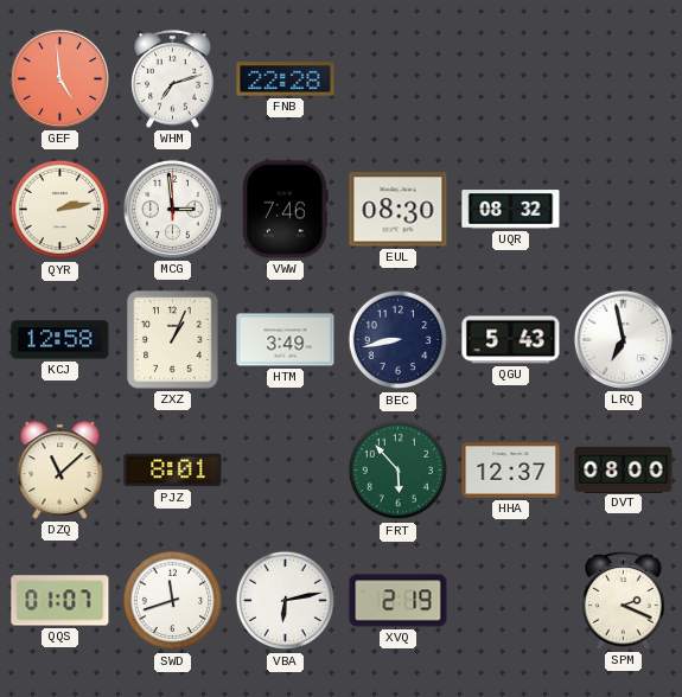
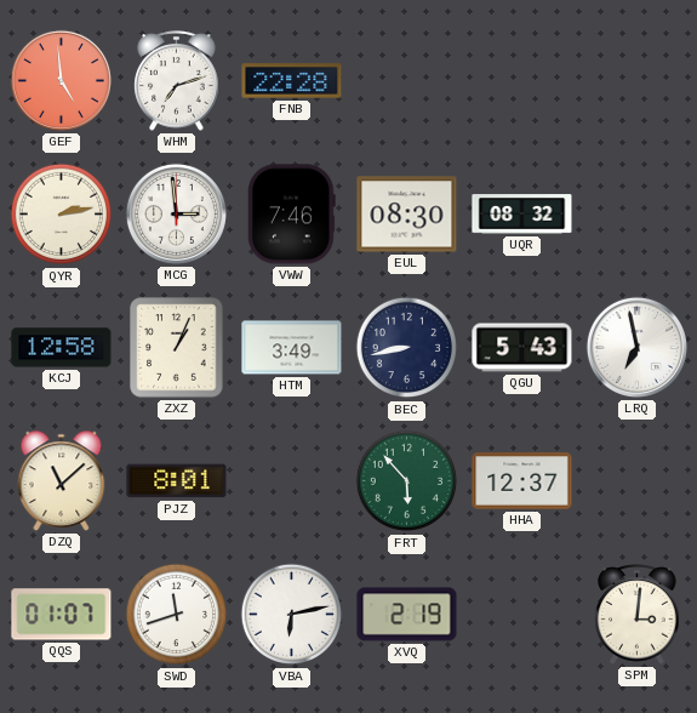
DVT: 08:00 -> none
SPM: 2:19 -> 3:01
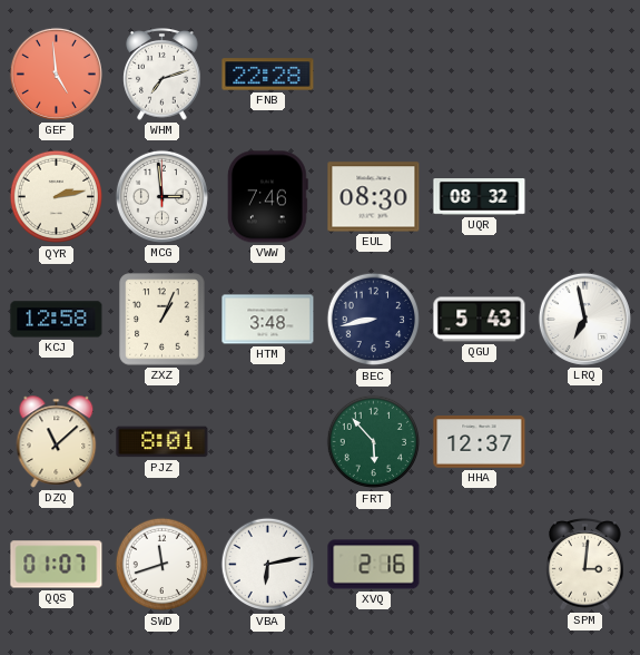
HTM: 3:49 -> 3:48
XVQ: 2:19 -> 2:16
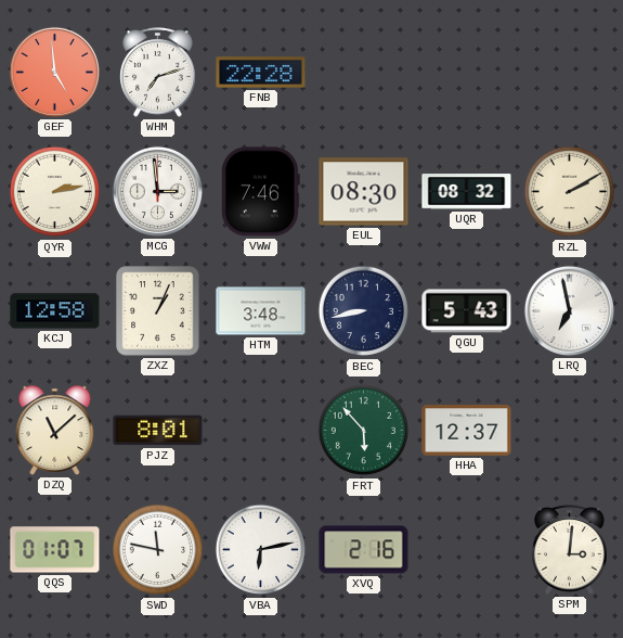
RZL: none -> 2:10
SWD: 11:42 -> 11:47
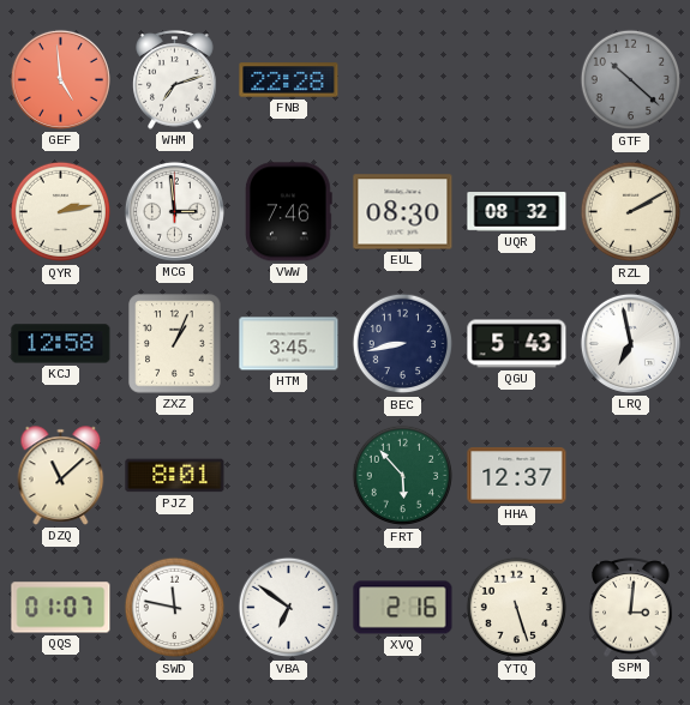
GTF: none -> 10:22
HTM: 3:48 -> 3:45
VBA: 6:13 -> 6:51
YTQ: none -> 5:27
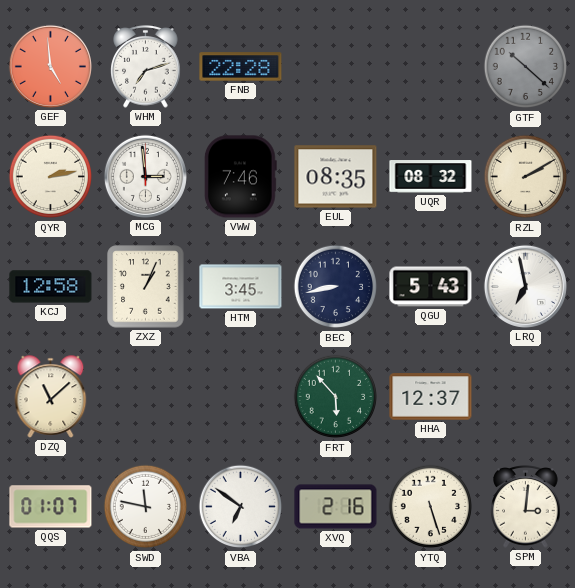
EUL: 08:30 -> 08:35
PJZ: 8:01 -> none
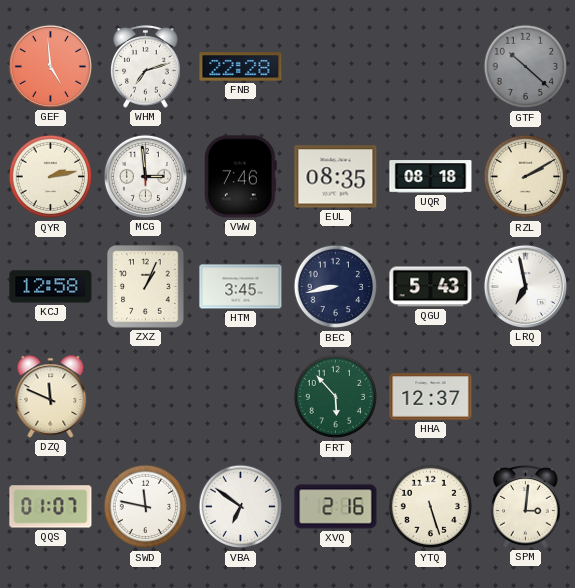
UQR: 08:32 -> 08:18
DZQ: 11:08 -> 11:49
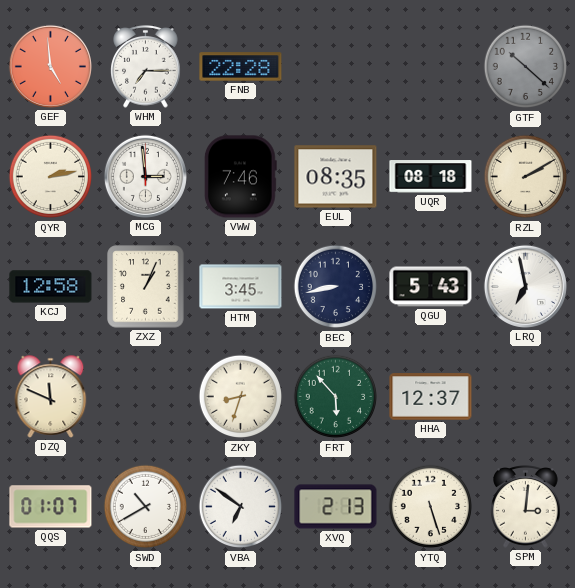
WHM: 7:12 -> 7:15
ZKY: none -> 8:33
SWD: 11:47 -> 10:40
XVQ: 2:16 -> 2:13
